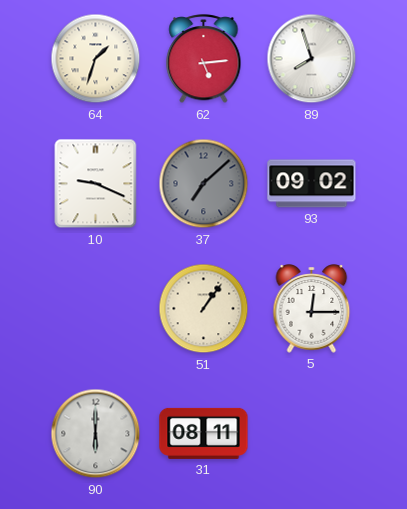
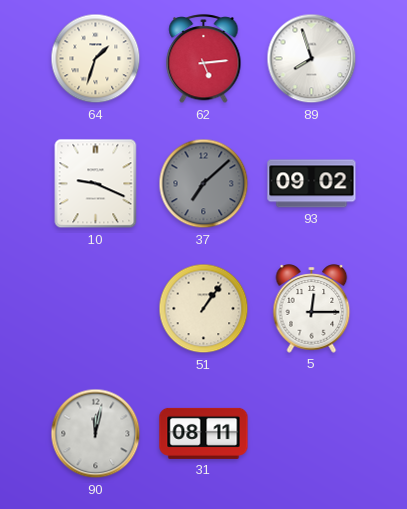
90: 6:00 -> 12:02
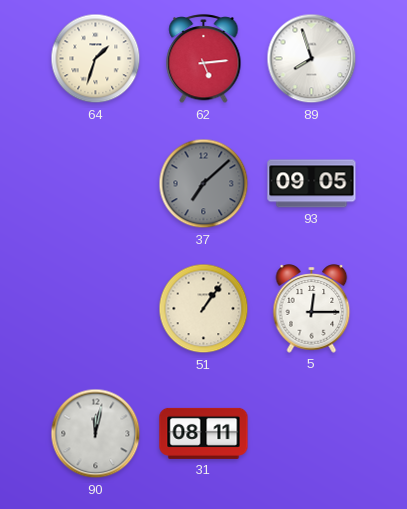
10: 9:19 -> none
93: 09:02 -> 09:05
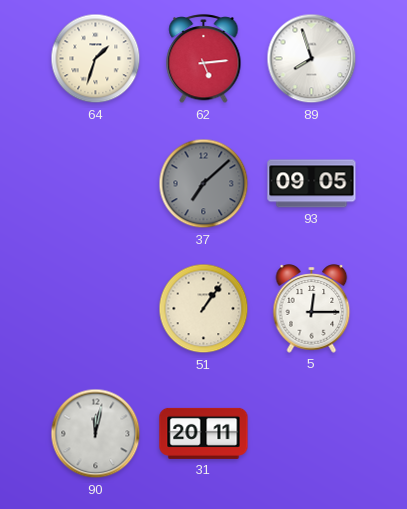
31: 08:11 -> 20:11
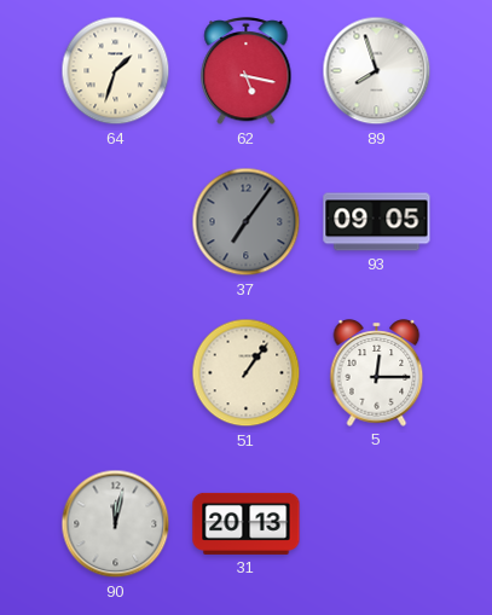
62: 5:14 -> 5:17
37: 7:08 -> 7:06
31: 20:11 -> 20:13
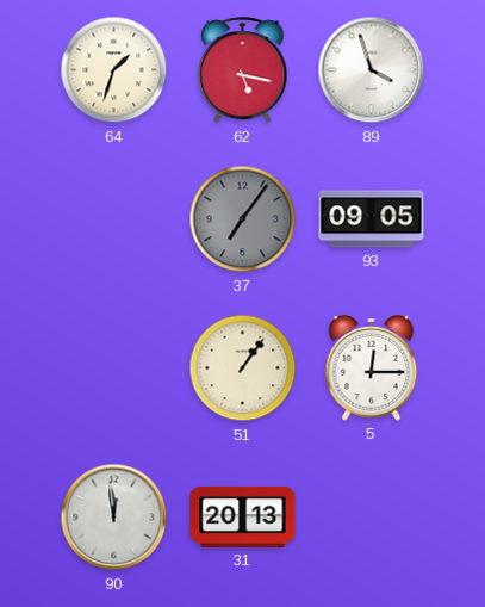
89: 7:57 -> 3:57
90: 12:02 -> 11:59
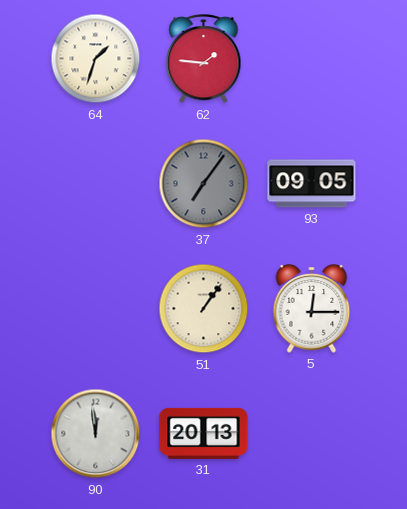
62: 5:17 -> 1:46
89: 3:57 -> none
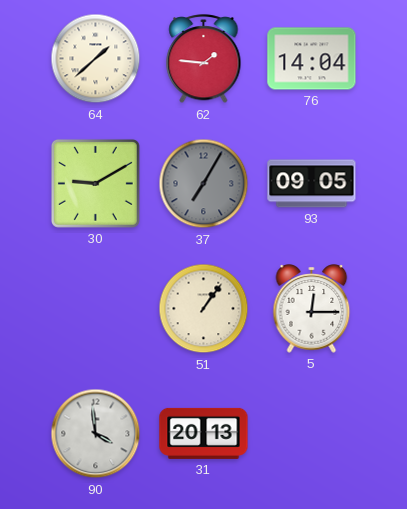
64: 1:33 -> 1:38
76: none -> 14:04
30: none -> 9:10
37: 7:06 -> 7:05
90: 11:59 -> 3:59
